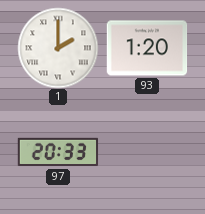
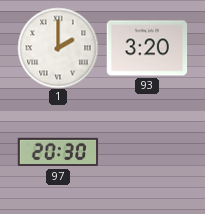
93: 1:20 -> 3:20
97: 20:33 -> 20:30
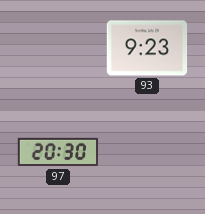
1: 2:00 -> none
93: 3:20 -> 9:23
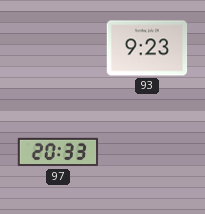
97: 20:30 -> 20:33
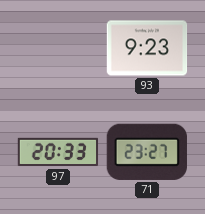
71: none -> 23:27
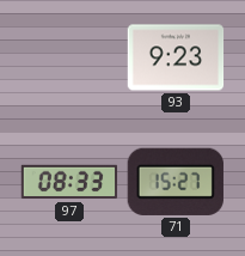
97: 20:33 -> 08:33
71: 23:27 -> 15:27
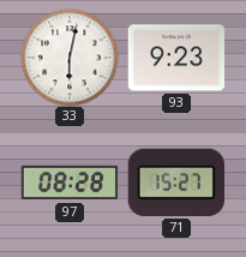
33: none -> 6:02
97: 08:33 -> 08:28
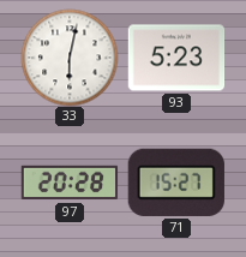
93: 9:23 -> 5:23
97: 08:28 -> 20:28
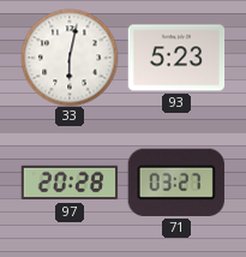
71: 15:27 -> 03:27
